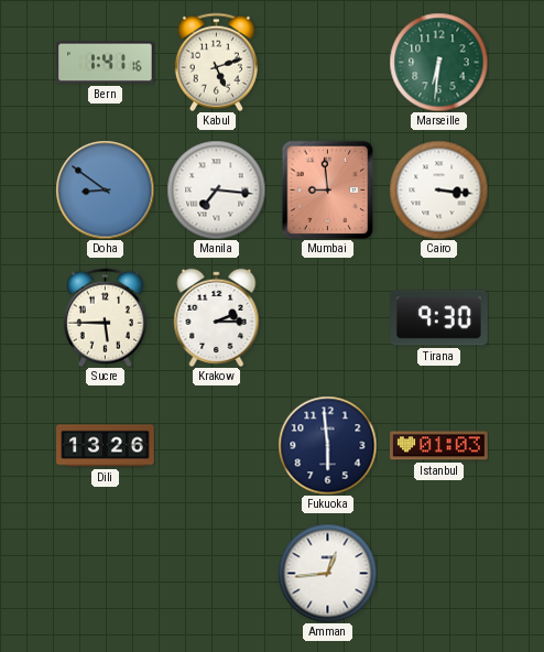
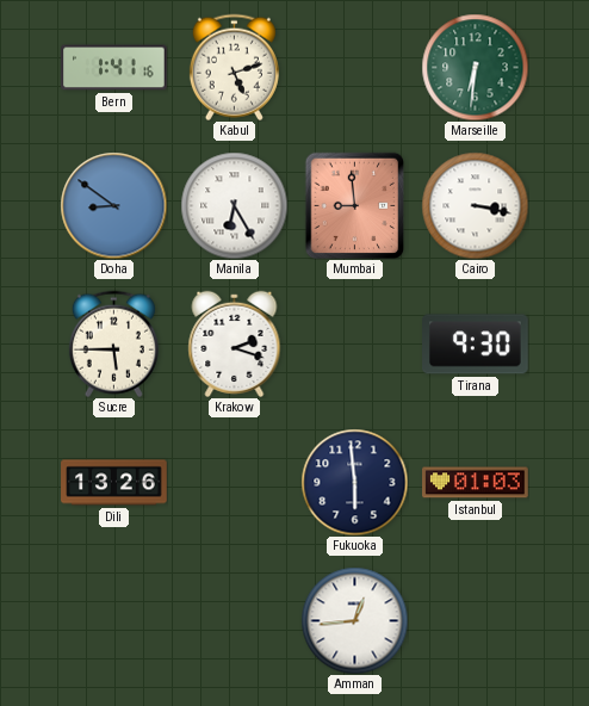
Manila: 7:16 -> 6:25
Cairo: 3:16 -> 3:17
Krakow: 2:15 -> 2:18
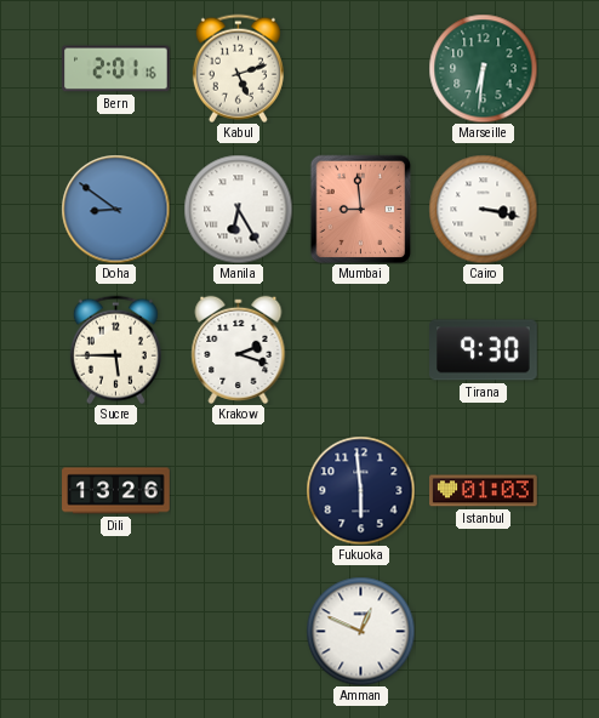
Bern: 1:41 -> 2:01
Amman: 12:44 -> 12:49
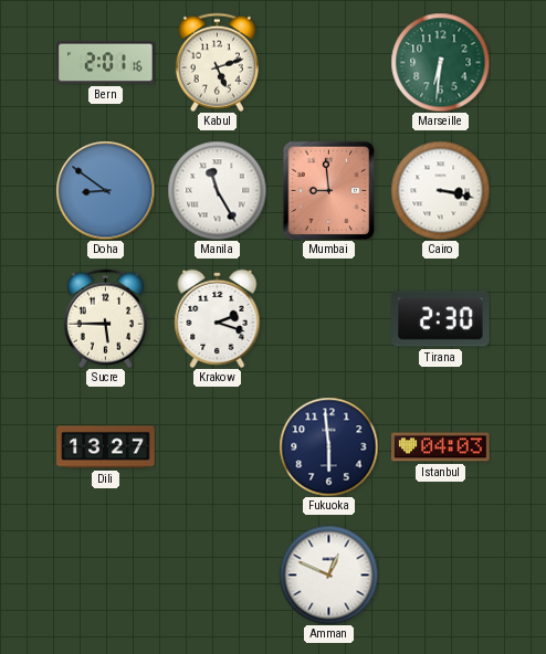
Manila: 6:25 -> 11:25
Tirana: 9:30 -> 2:30
Dili: 13:26 -> 13:27
Istanbul: 01:03 -> 04:03
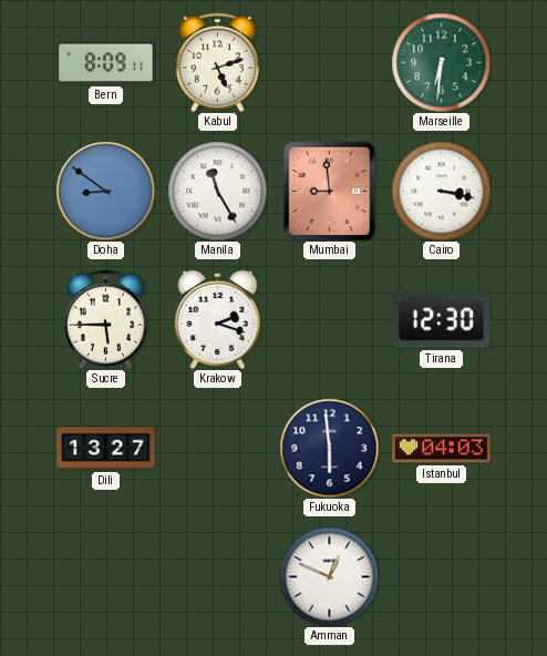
Bern: 2:01 -> 8:09
Tirana: 2:30 -> 12:30
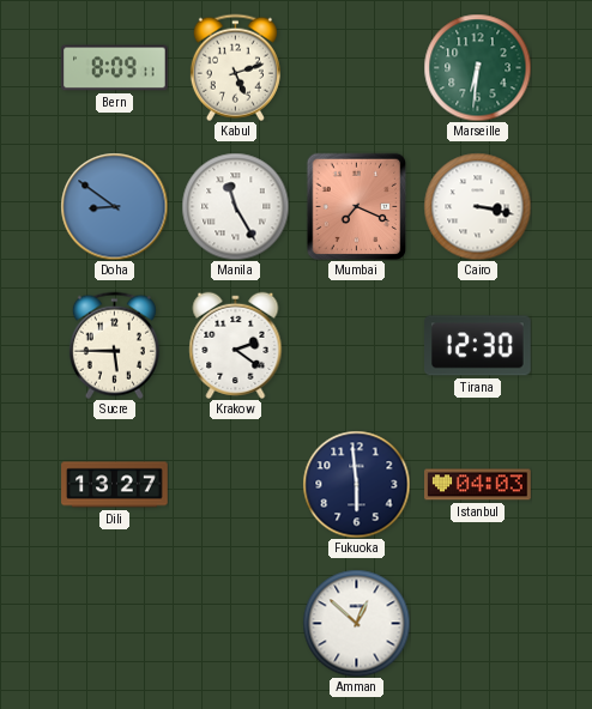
Mumbai: 8:59 -> 7:19
Krakow: 2:18 -> 2:21
Amman: 12:49 -> 12:52
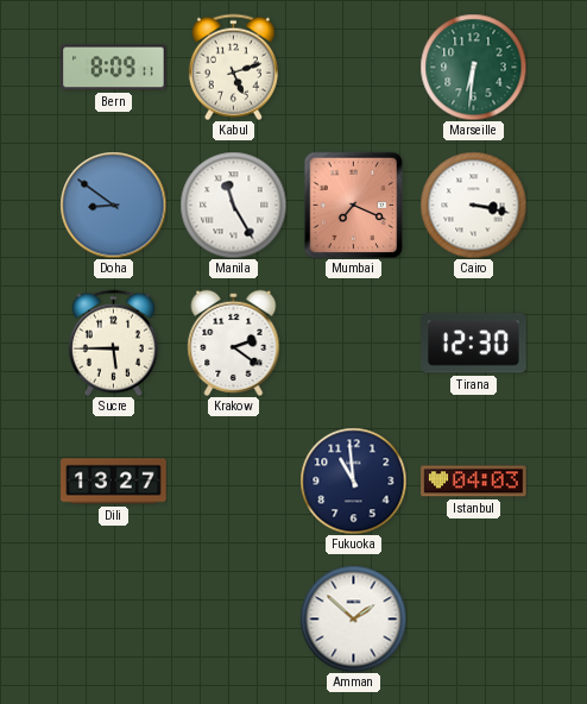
Fukuoka: 5:59 -> 10:59
Amman: 12:52 -> 1:52
